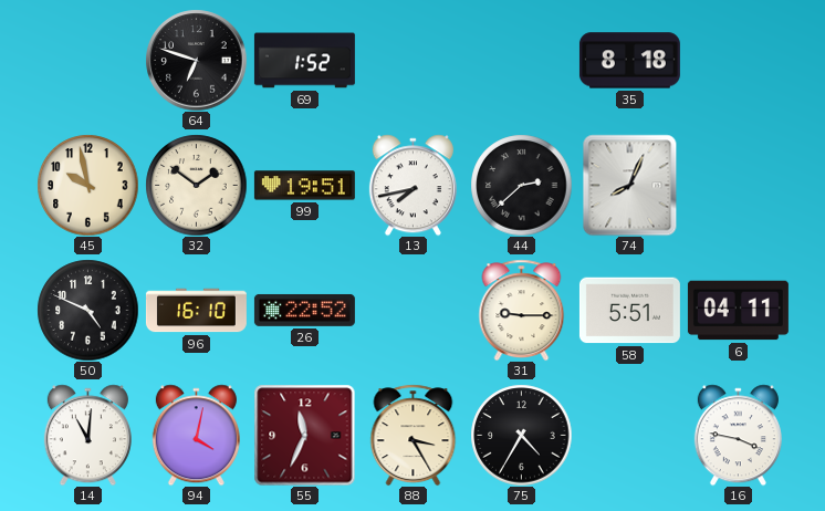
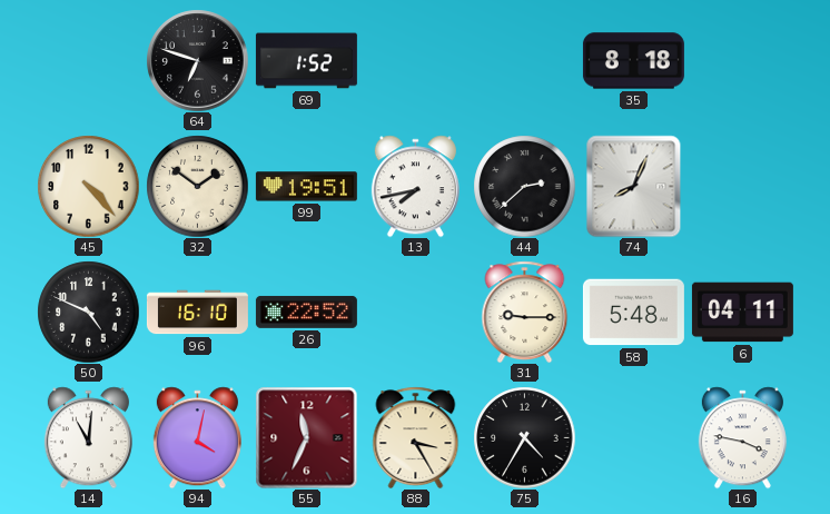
45: 9:58 -> 4:23
58: 5:51 -> 5:48
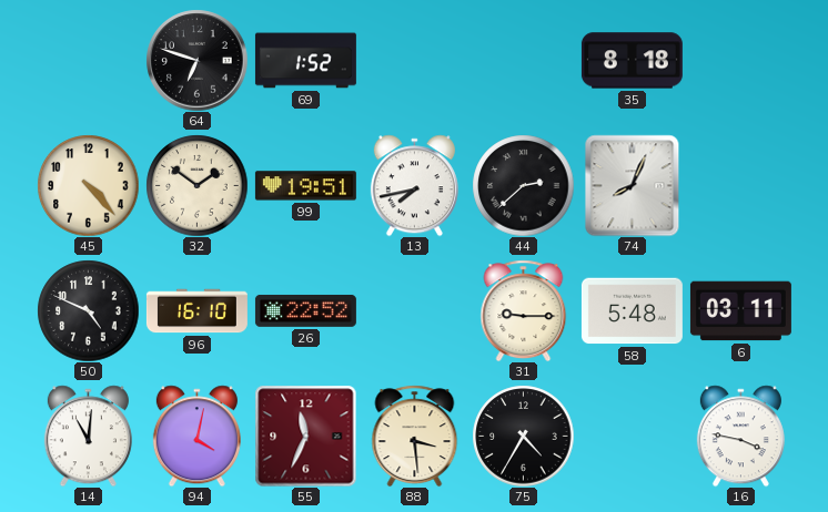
6: 04:11 -> 03:11
88: 3:25 -> 3:29
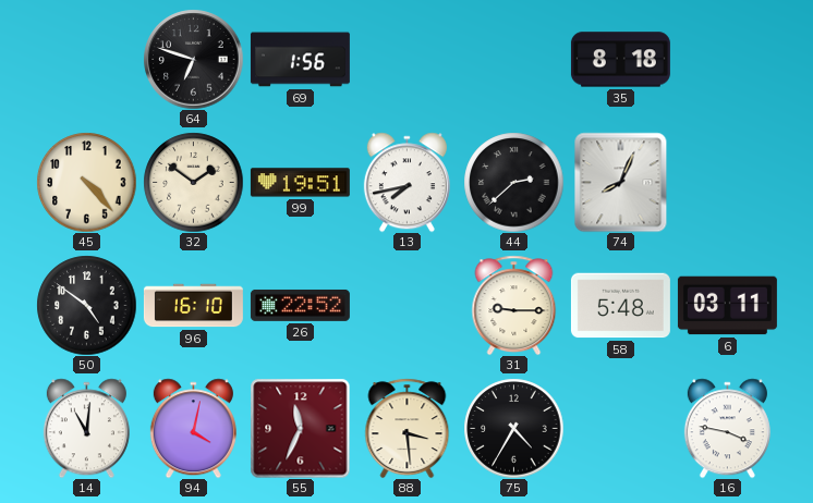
69: 1:52 -> 1:56
50: 4:49 -> 4:51
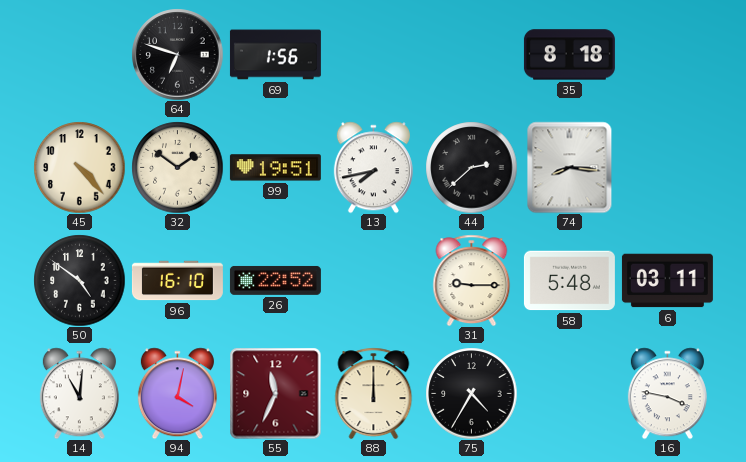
74: 8:04 -> 8:16
88: 3:29 -> 12:00
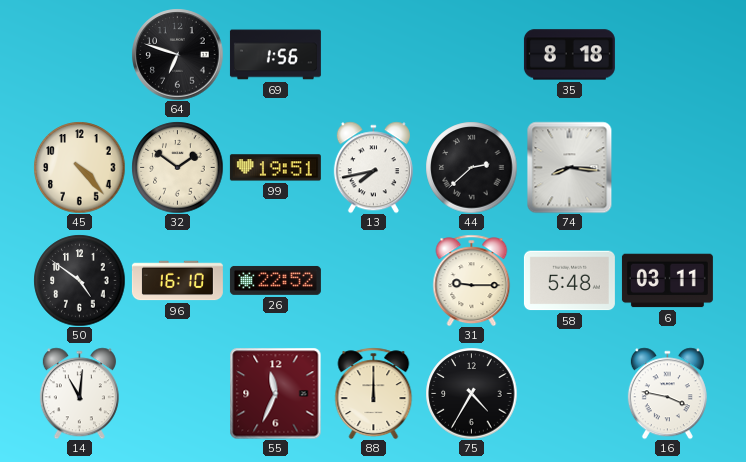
94: 4:02 -> none
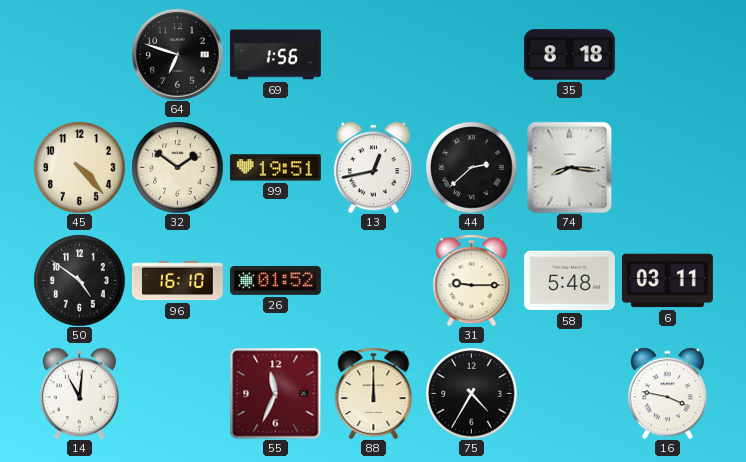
13: 7:43 -> 12:43
26: 22:52 -> 01:52
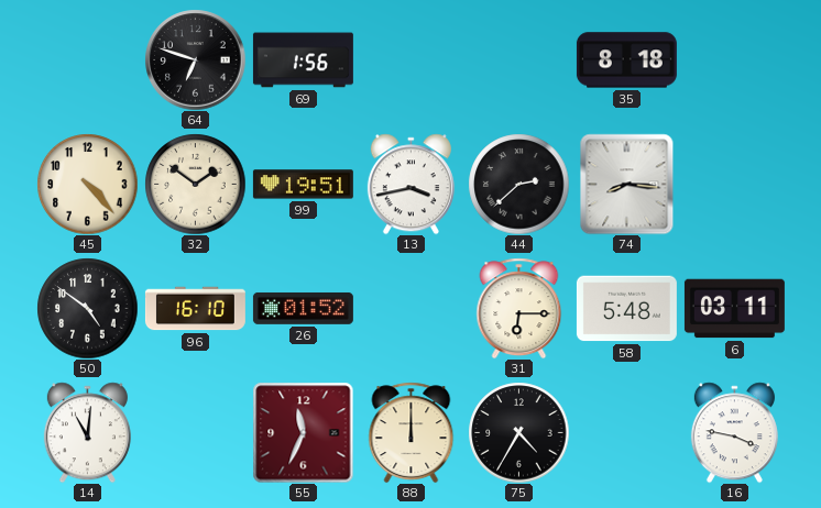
13: 12:43 -> 3:43
31: 9:15 -> 6:15
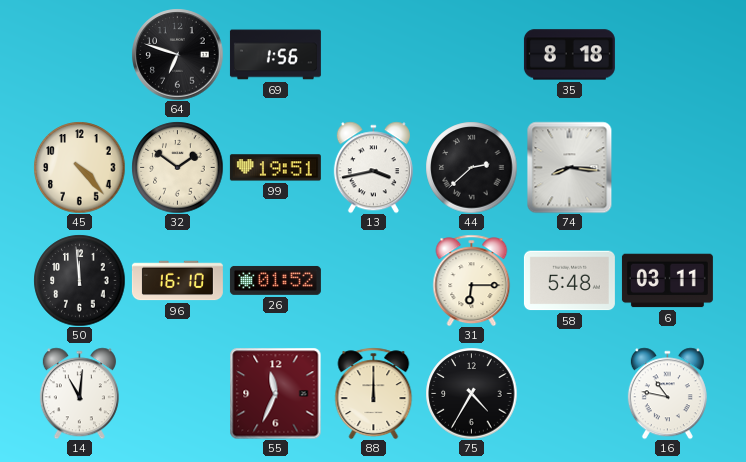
50: 4:51 -> 11:59
16: 3:47 -> 10:47
